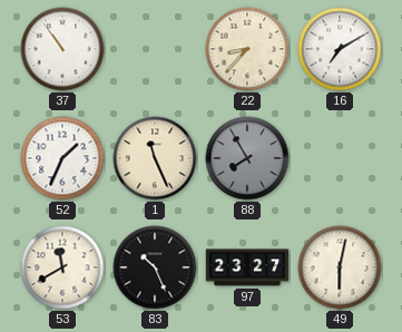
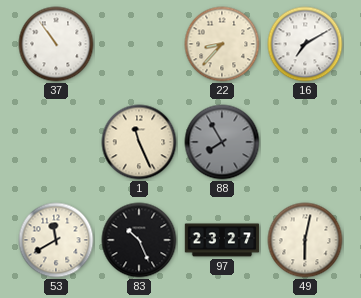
52: 1:34 -> none
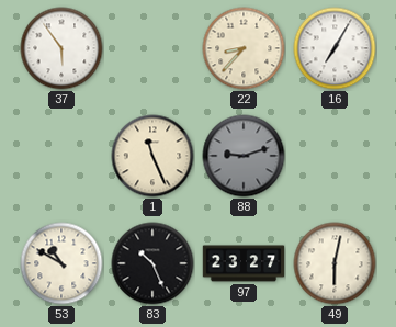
37: 10:54 -> 5:54
16: 7:10 -> 7:05
88: 7:55 -> 9:12
53: 11:40 -> 10:50
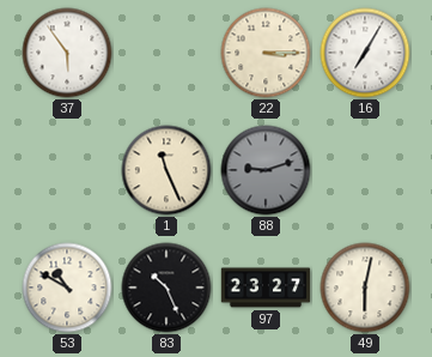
22: 8:37 -> 3:15
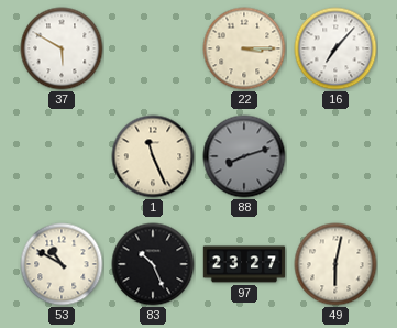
37: 5:54 -> 5:50
16: 7:05 -> 7:07
88: 9:12 -> 8:12
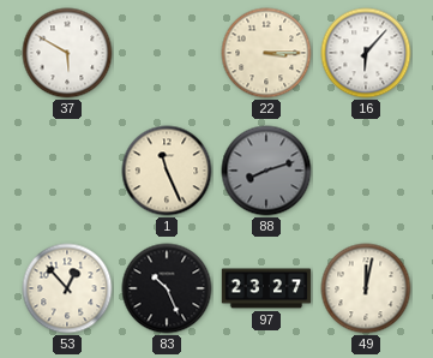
16: 7:07 -> 6:07
53: 10:50 -> 12:53
49: 6:02 -> 12:02
